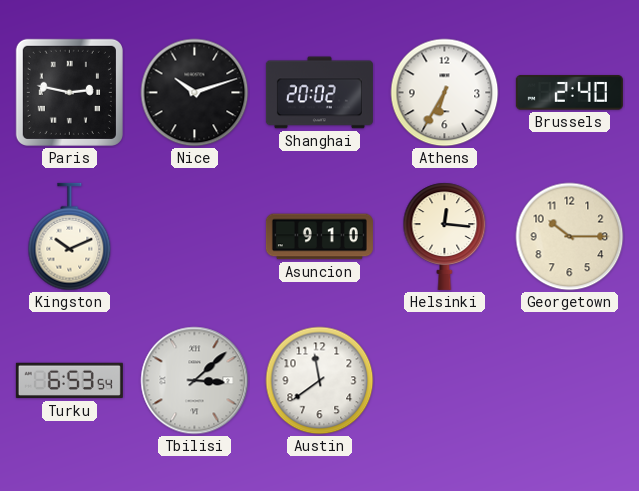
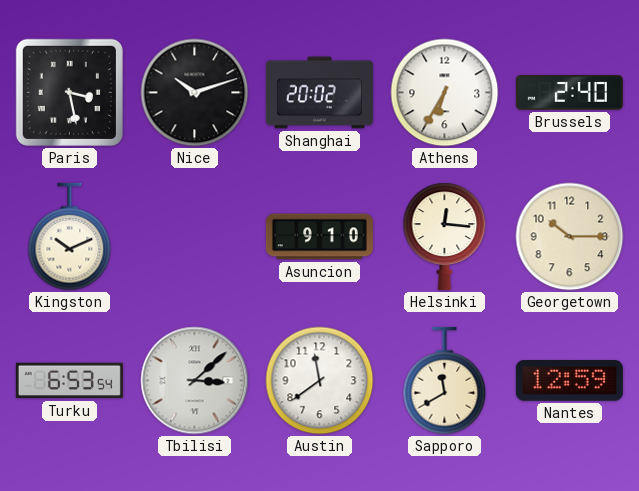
Paris: 2:47 -> 3:28
Sapporo: none -> 11:40
Nantes: none -> 12:59
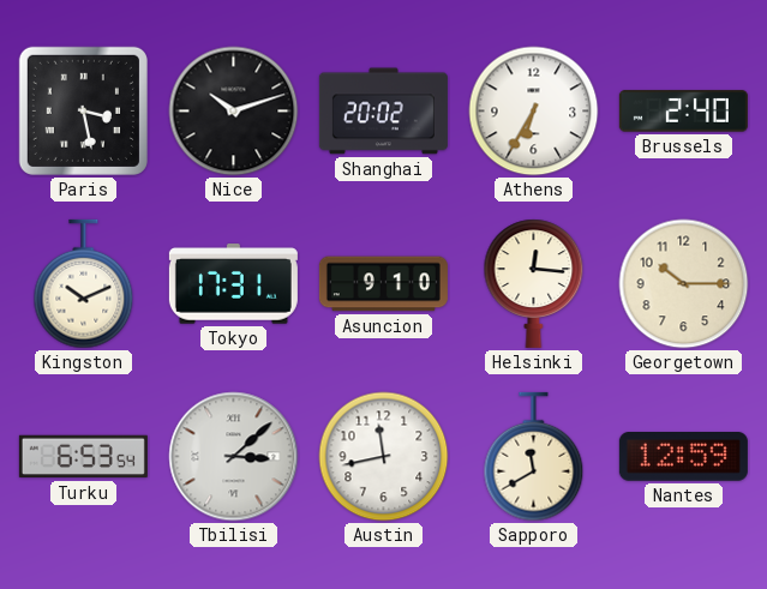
Tokyo: none -> 17:31
Austin: 11:39 -> 11:43
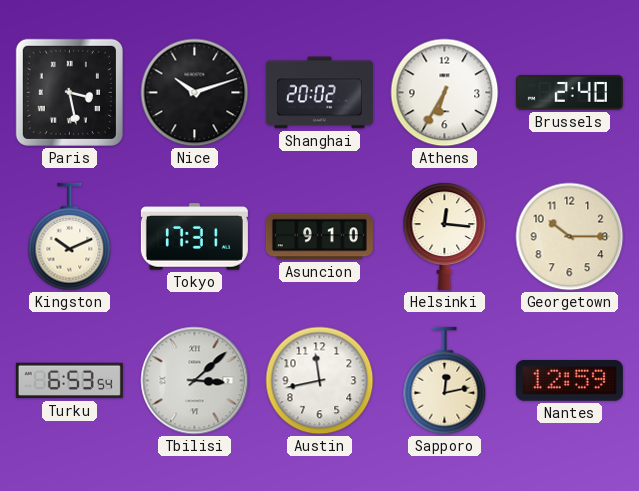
Sapporo: 11:40 -> 12:13
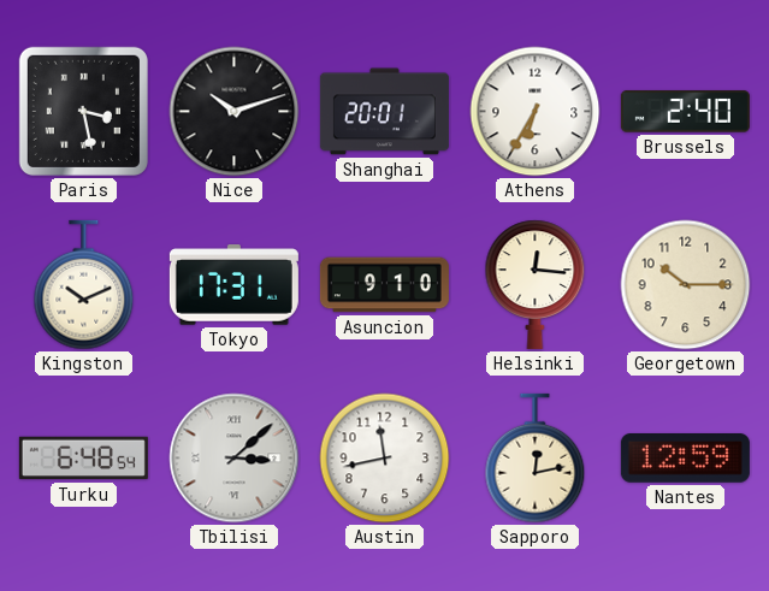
Shanghai: 20:02 -> 20:01
Turku: 6:53 -> 6:48
